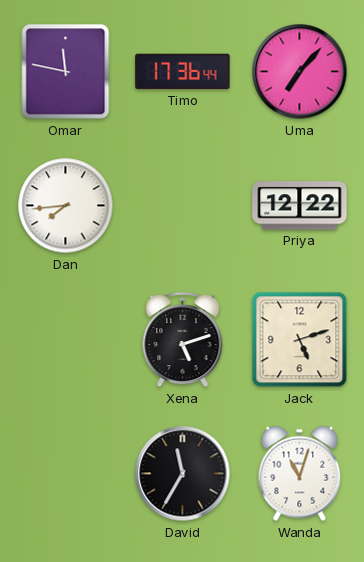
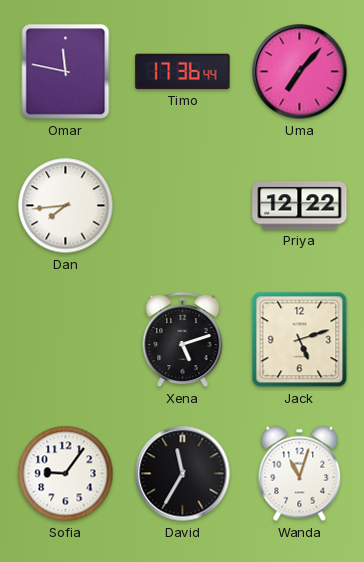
Sofia: none -> 9:06
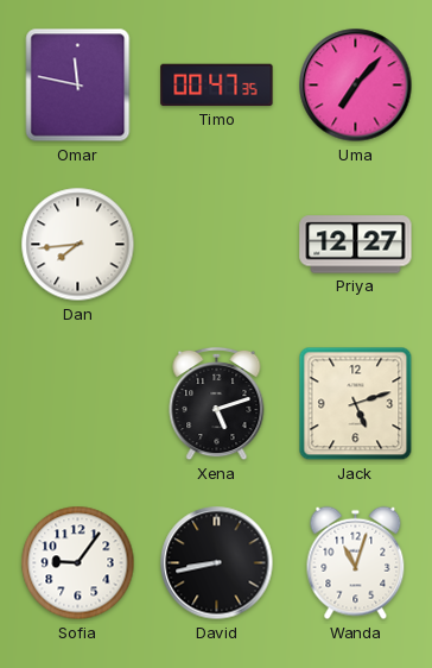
Timo: 17:36 -> 00:47
Priya: 12:22 -> 12:27
David: 11:35 -> 8:43
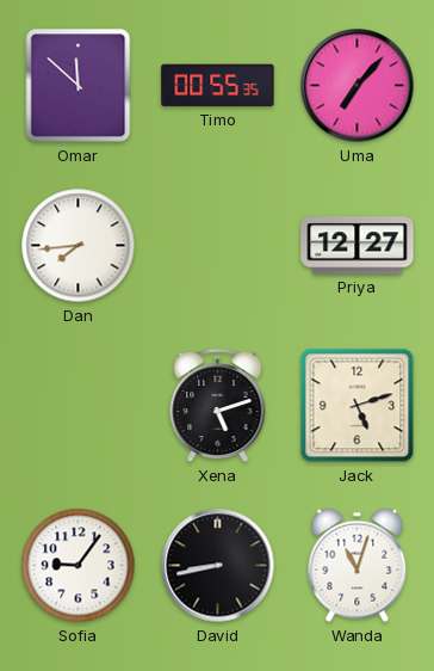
Omar: 11:47 -> 11:52
Timo: 00:47 -> 00:55
